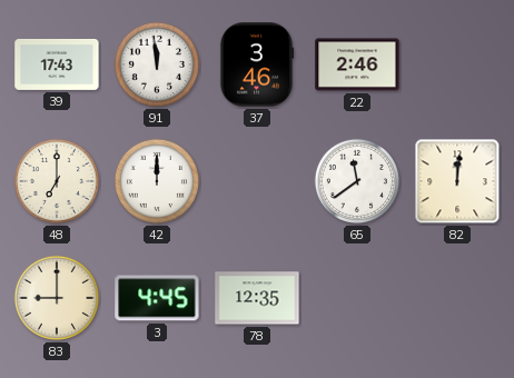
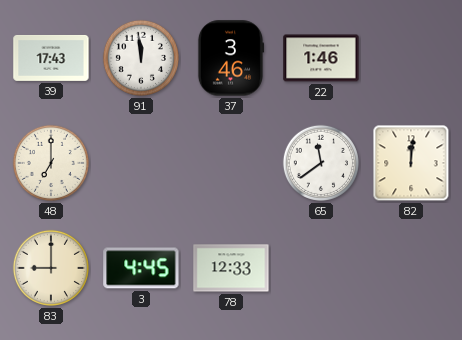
22: 2:46 -> 1:46
42: 12:00 -> none
78: 12:35 -> 12:33
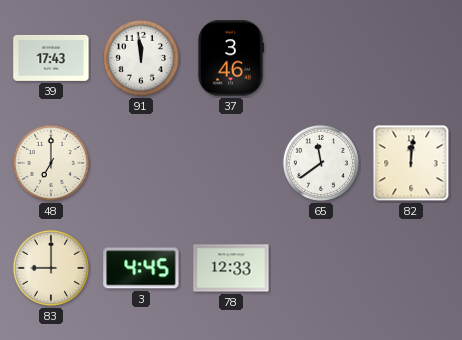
22: 1:46 -> none
